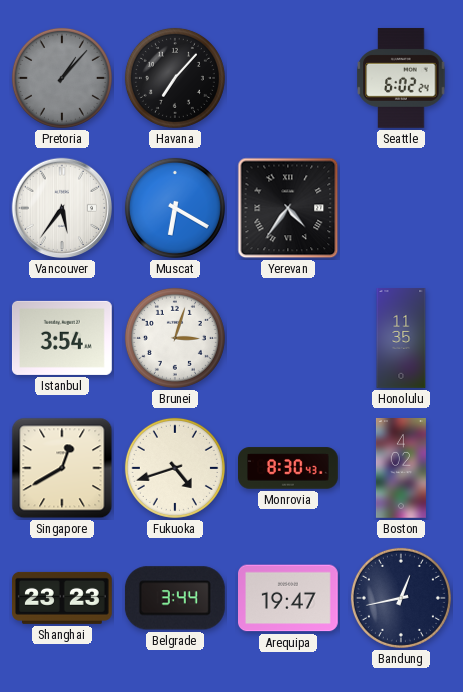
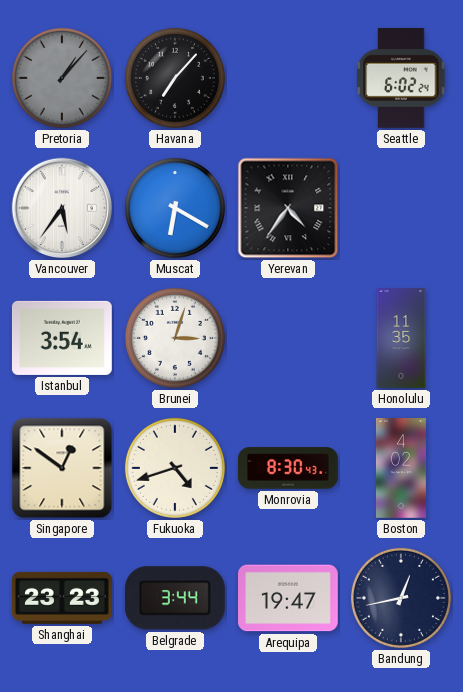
Singapore: 12:40 -> 12:51
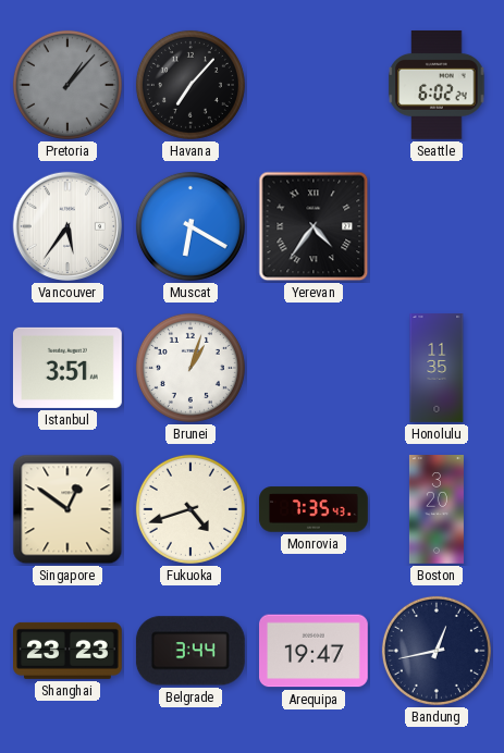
Istanbul: 3:54 -> 3:51
Brunei: 3:03 -> 1:03
Monrovia: 8:30 -> 7:35
Boston: 4:02 -> 3:20
